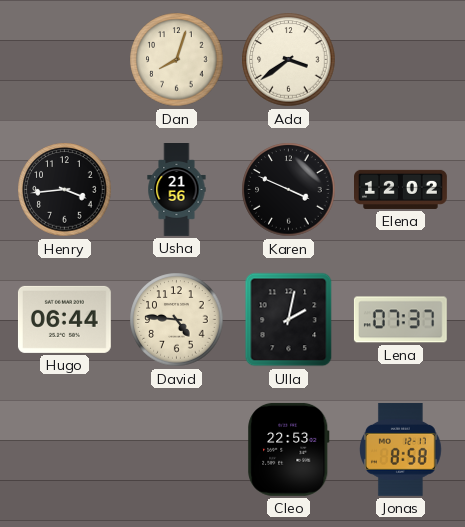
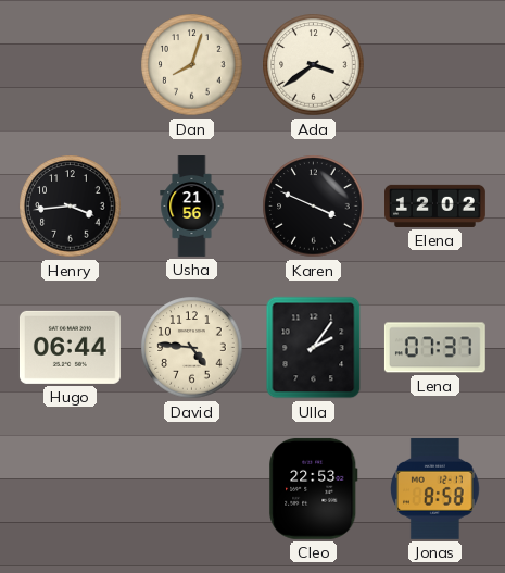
Ulla: 2:02 -> 2:06
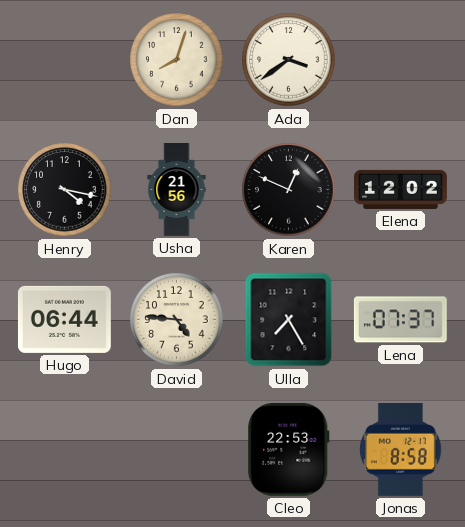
Henry: 3:44 -> 4:17
Karen: 3:49 -> 12:49
Ulla: 2:06 -> 7:25
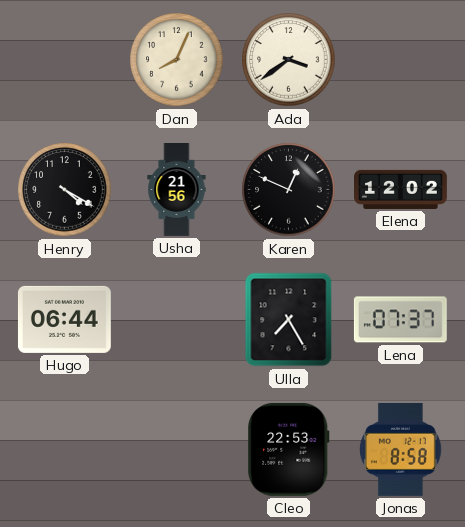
Dan: 8:03 -> 8:04
Henry: 4:17 -> 4:20
David: 4:46 -> none
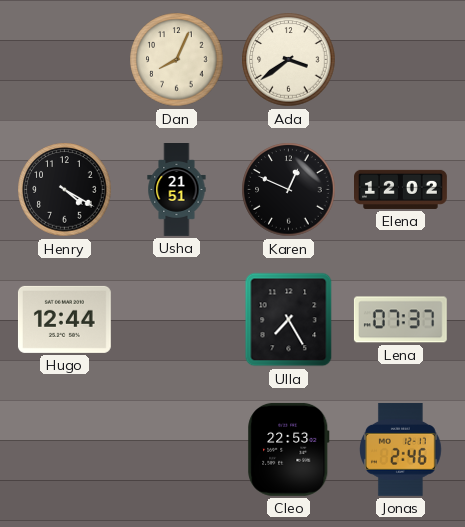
Usha: 21:56 -> 21:51
Hugo: 06:44 -> 12:44
Jonas: 8:58 -> 2:46
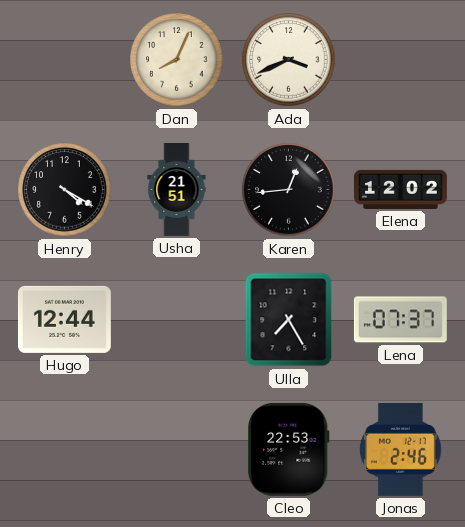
Ada: 3:39 -> 3:41
Karen: 12:49 -> 12:44
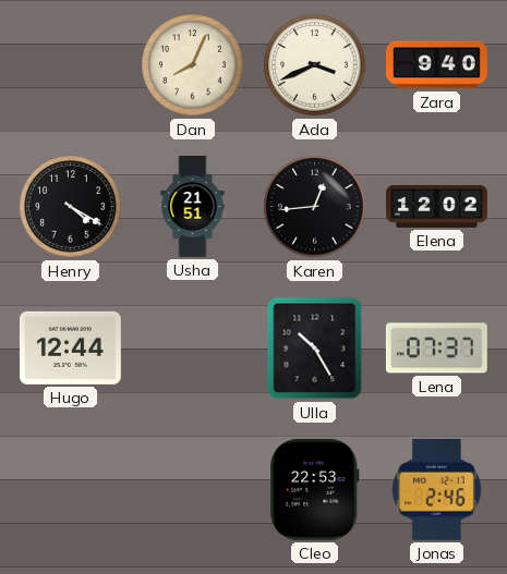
Zara: none -> 9:40
Ulla: 7:25 -> 10:25
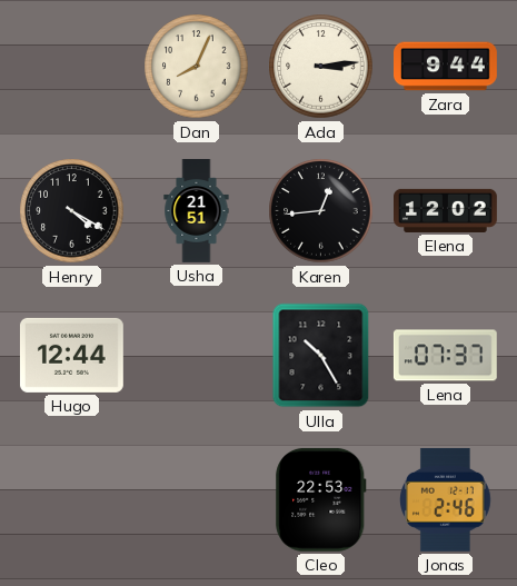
Ada: 3:41 -> 3:14
Zara: 9:40 -> 9:44
